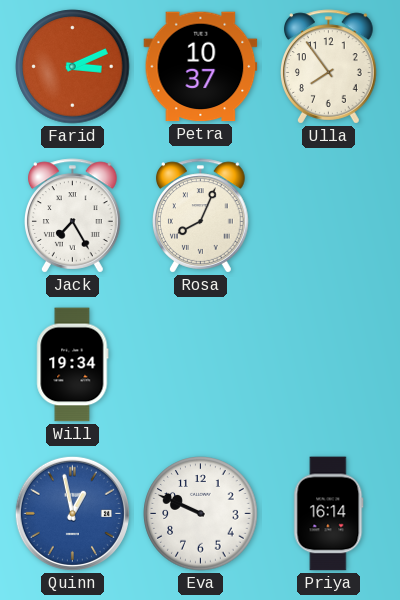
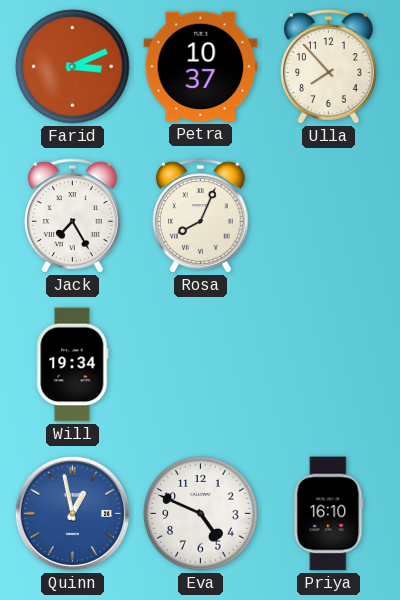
Ulla: 7:54 -> 7:53
Eva: 9:49 -> 4:49
Priya: 16:14 -> 16:10
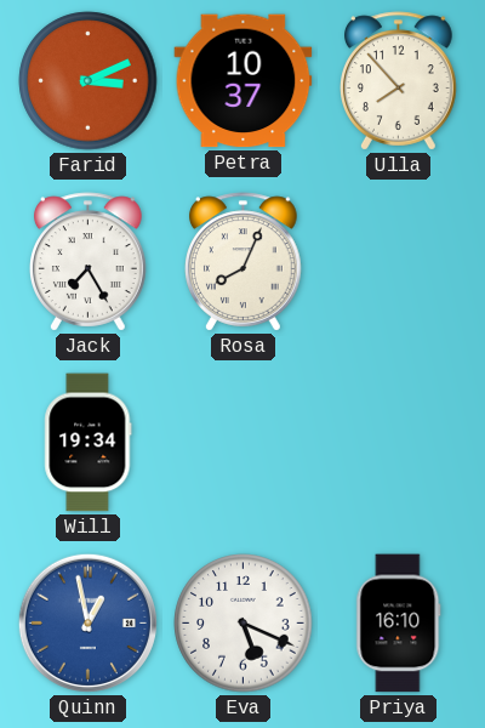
Eva: 4:49 -> 5:19
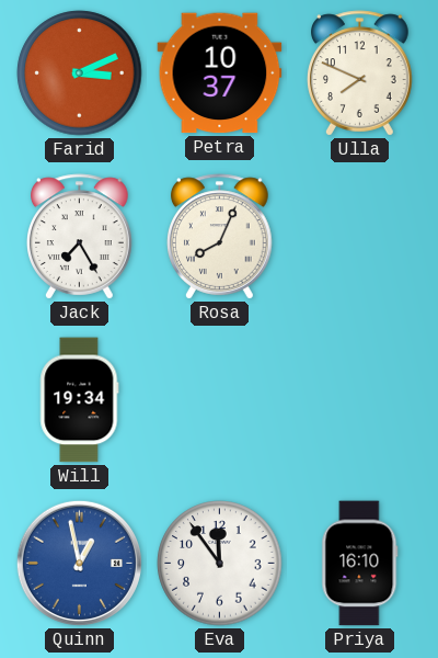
Ulla: 7:53 -> 7:49
Eva: 5:19 -> 11:54
